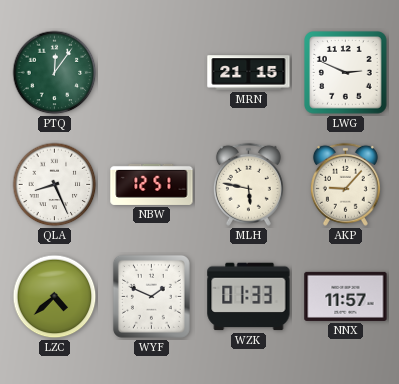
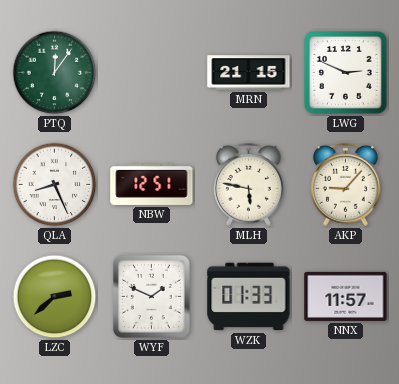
LZC: 4:38 -> 2:38
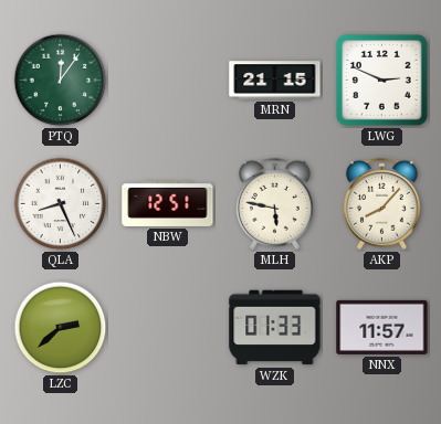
AKP: 9:07 -> 8:07
WYF: 1:49 -> none
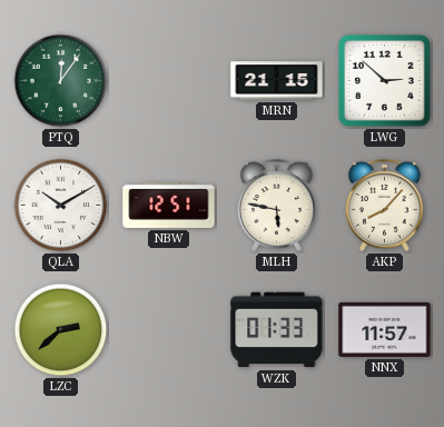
LWG: 2:49 -> 2:52
QLA: 8:26 -> 10:10
